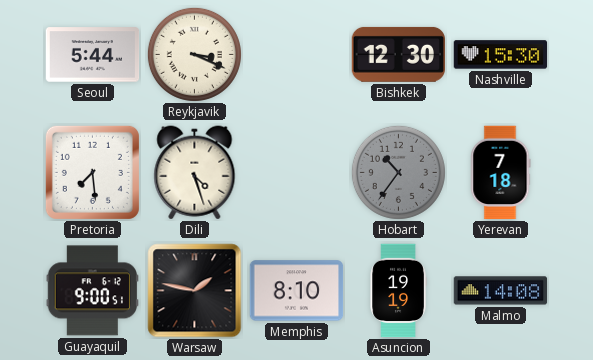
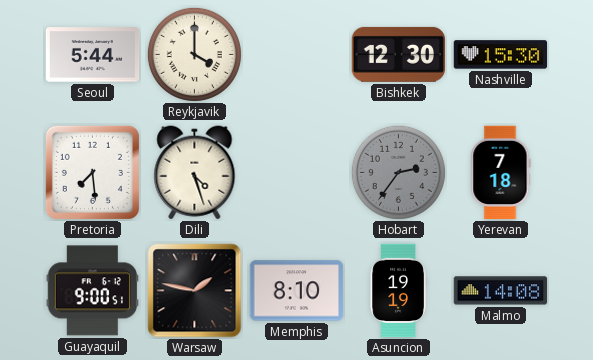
Reykjavik: 3:19 -> 4:00
Hobart: 10:36 -> 2:36
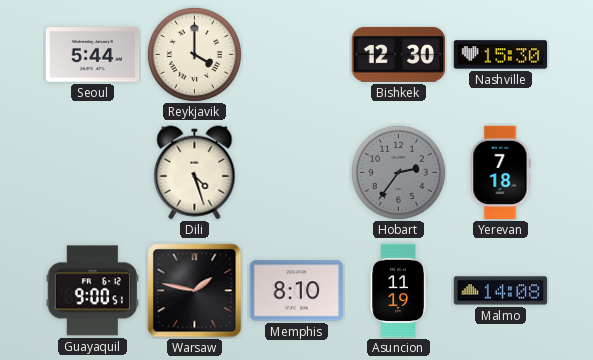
Pretoria: 7:29 -> none
Asuncion: 19:19 -> 11:19
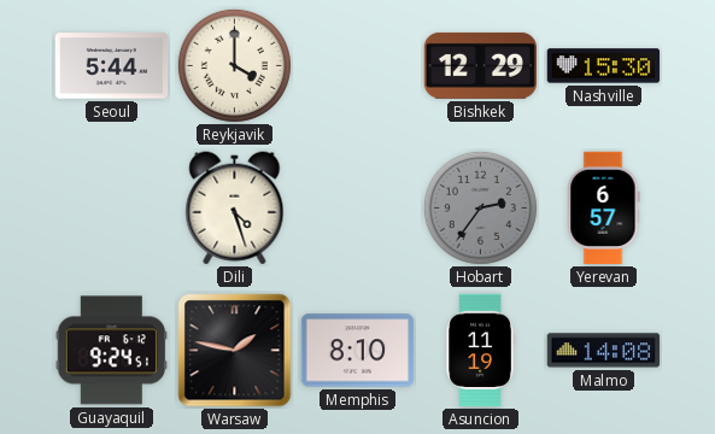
Bishkek: 12:30 -> 12:29
Yerevan: 7:18 -> 6:57
Guayaquil: 9:00 -> 9:24
